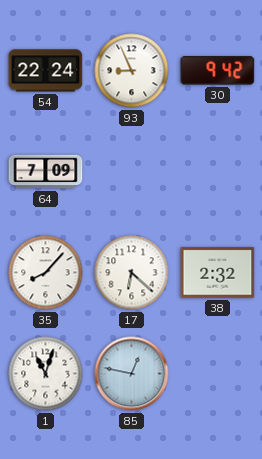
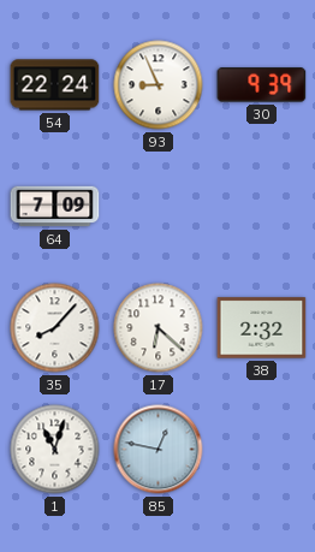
30: 9:42 -> 9:39
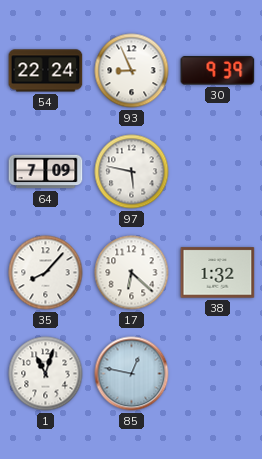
97: none -> 5:47
38: 2:32 -> 1:32
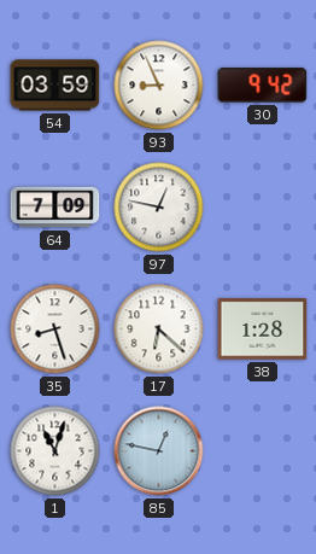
54: 22:24 -> 03:59
30: 9:39 -> 9:42
97: 5:47 -> 12:47
35: 8:07 -> 8:27
38: 1:32 -> 1:28
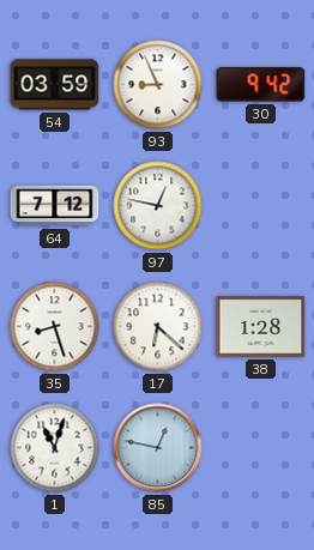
64: 7:09 -> 7:12
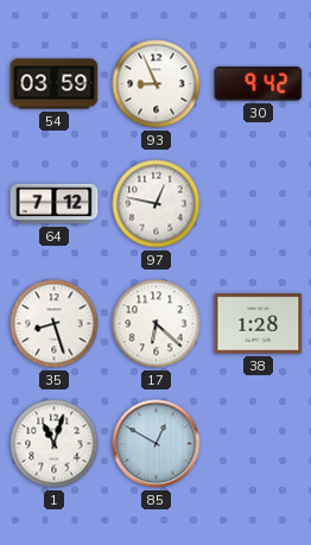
85: 12:47 -> 12:50
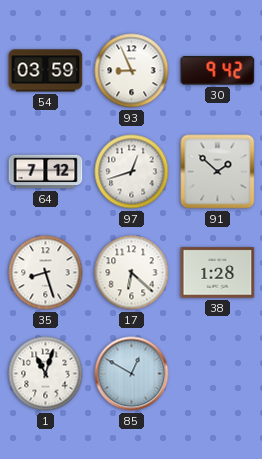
97: 12:47 -> 12:42
91: none -> 1:52
